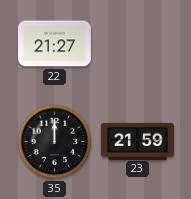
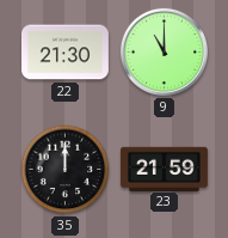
22: 21:27 -> 21:30
9: none -> 11:00
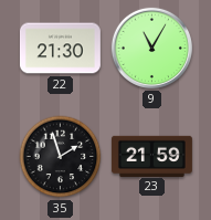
9: 11:00 -> 11:05
35: 12:00 -> 1:57
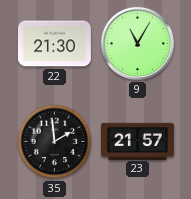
35: 1:57 -> 1:59
23: 21:59 -> 21:57
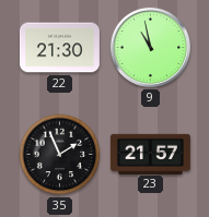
9: 11:05 -> 10:58
35: 1:59 -> 1:56
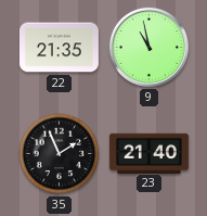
22: 21:30 -> 21:35
23: 21:57 -> 21:40
